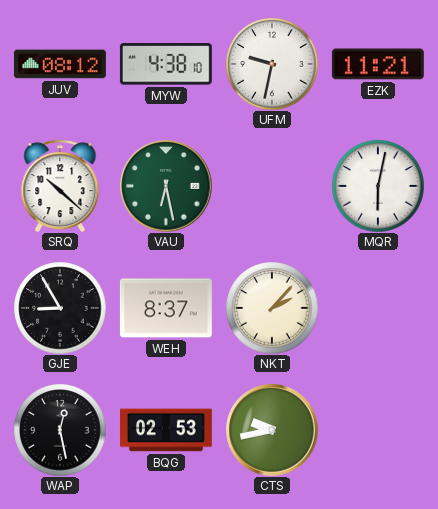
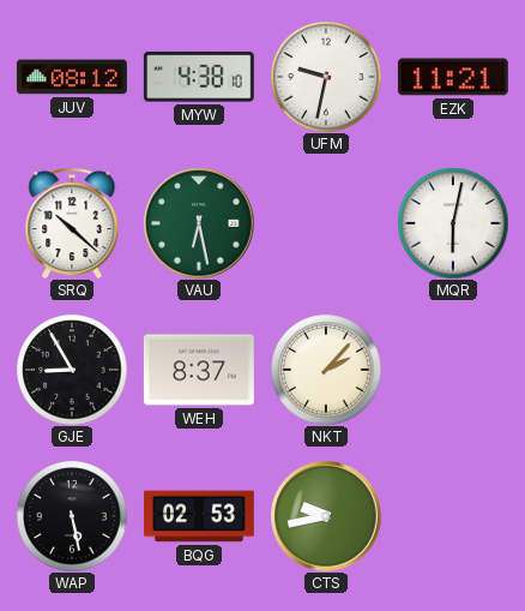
WAP: 12:28 -> 5:28
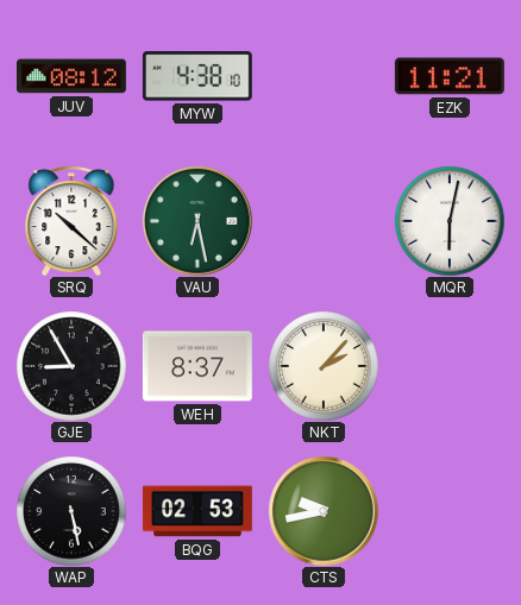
UFM: 9:32 -> none
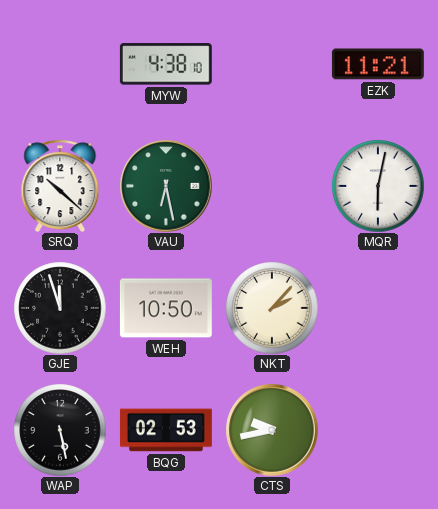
JUV: 08:12 -> none
GJE: 8:55 -> 11:57
WEH: 8:37 -> 10:50
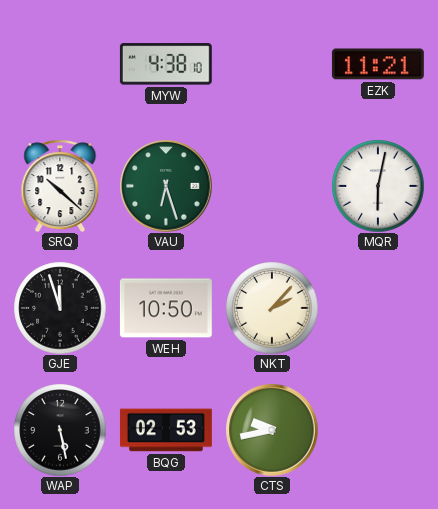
VAU: 6:28 -> 6:27
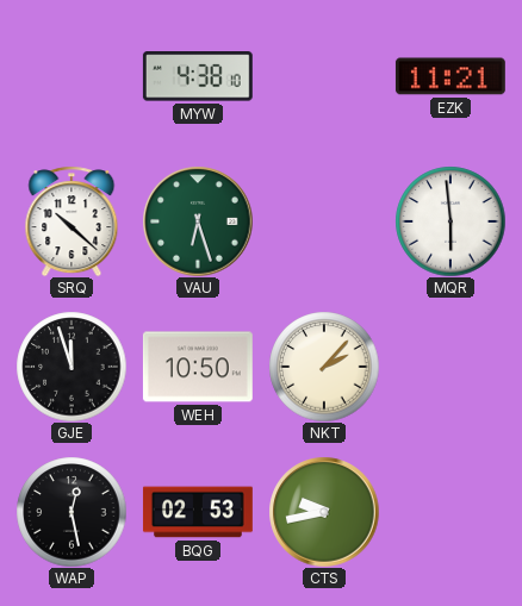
MQR: 6:02 -> 5:59
WAP: 5:28 -> 12:28
